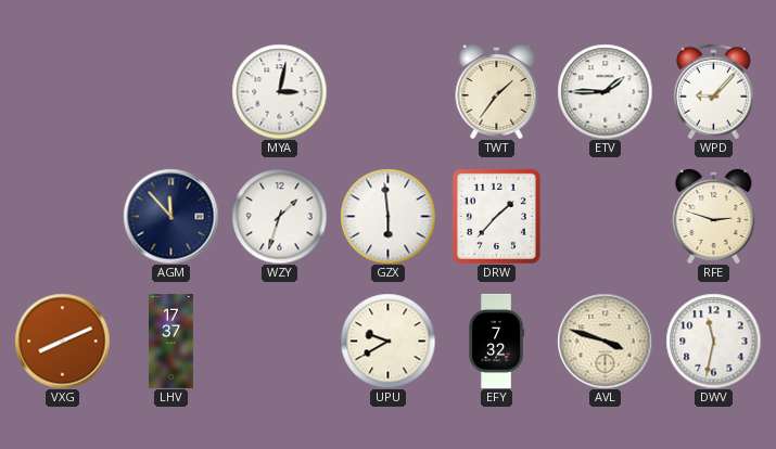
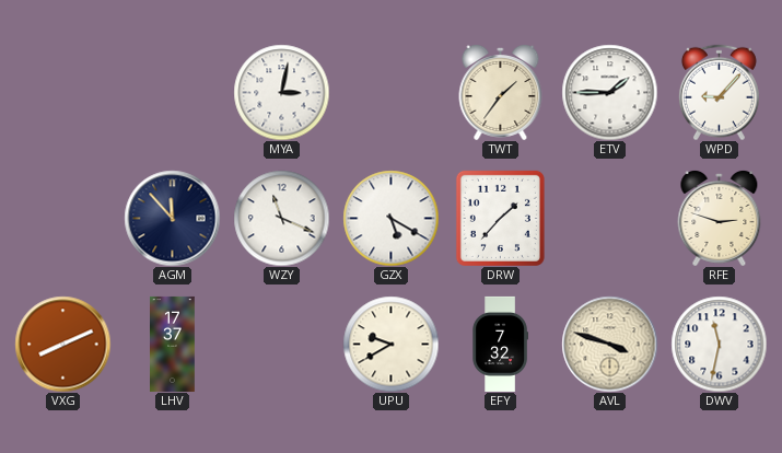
WZY: 1:33 -> 11:19
GZX: 5:59 -> 5:20
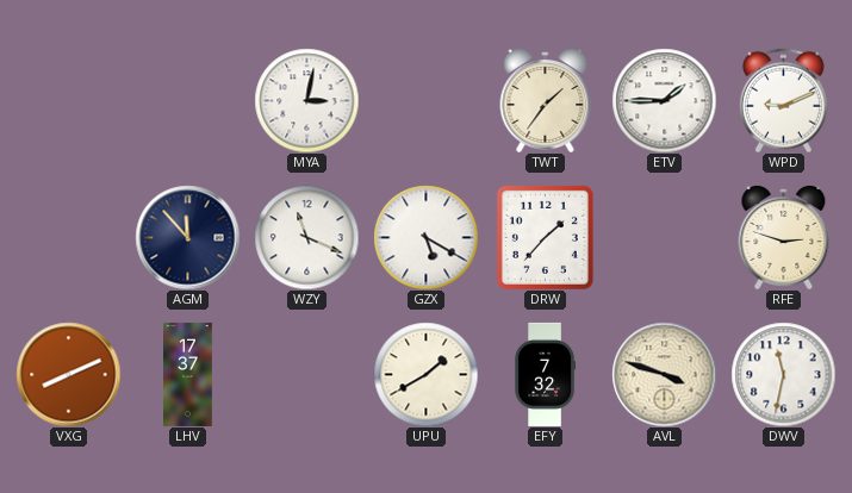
WPD: 9:07 -> 9:11
UPU: 9:40 -> 1:40
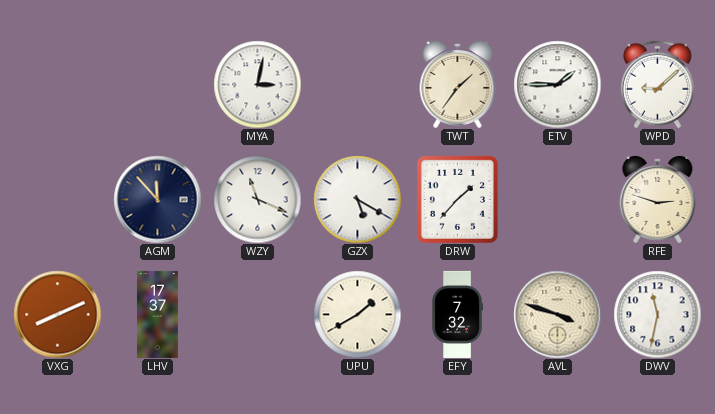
WPD: 9:11 -> 9:08
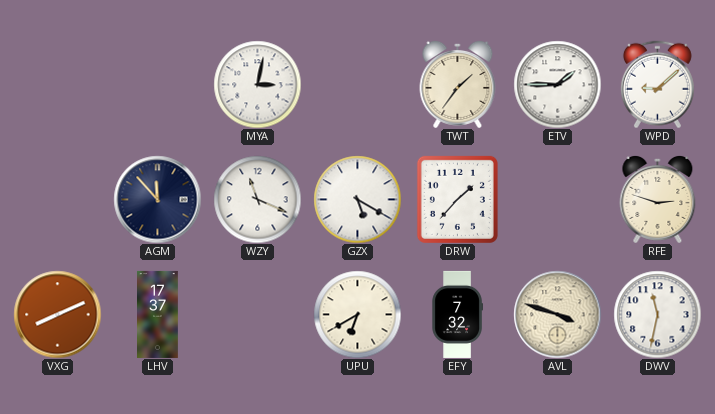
UPU: 1:40 -> 6:40
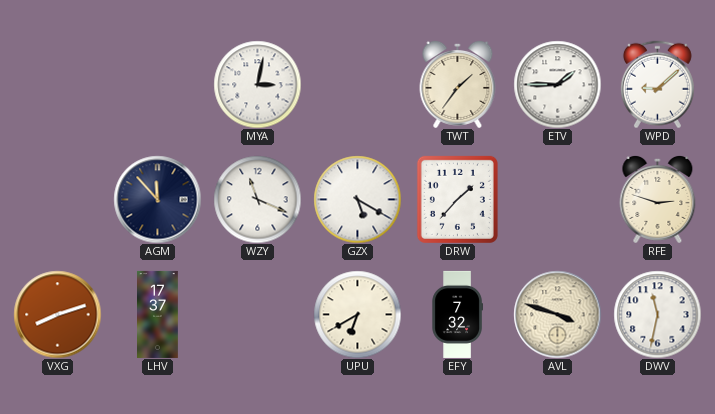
VXG: 8:11 -> 8:12
